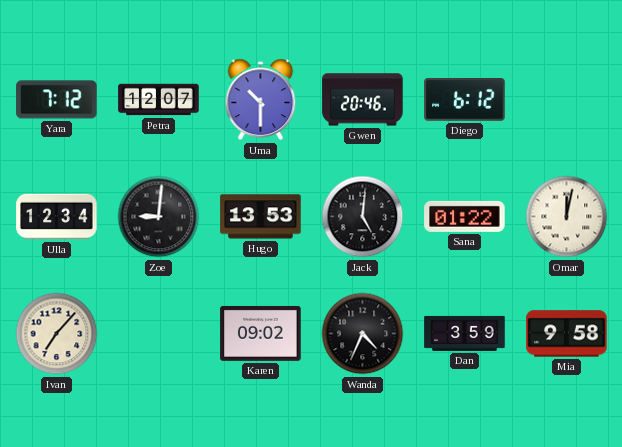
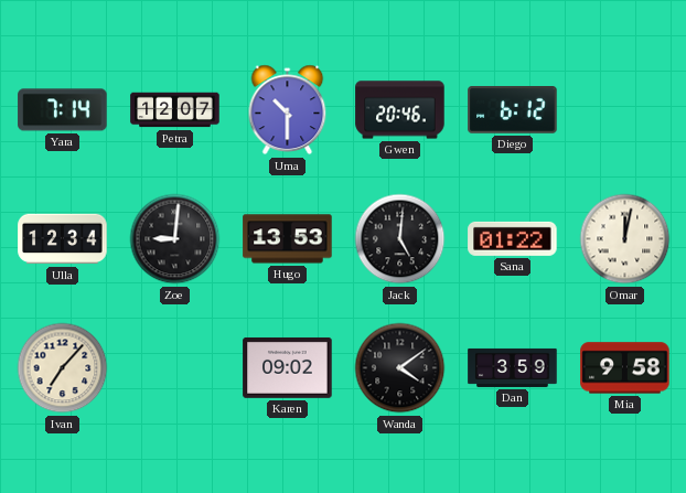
Yara: 7:12 -> 7:14
Wanda: 4:34 -> 4:09
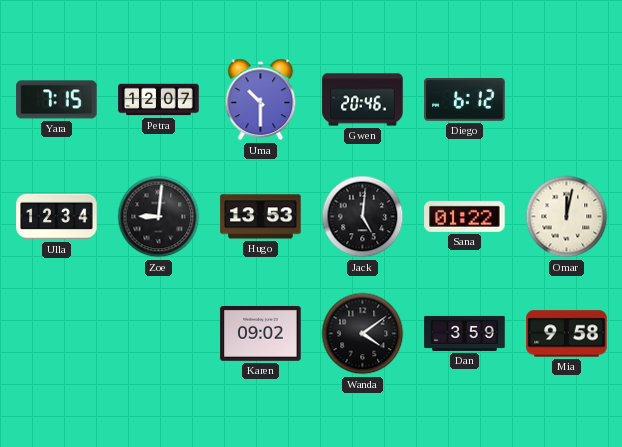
Yara: 7:14 -> 7:15
Ivan: 7:07 -> none
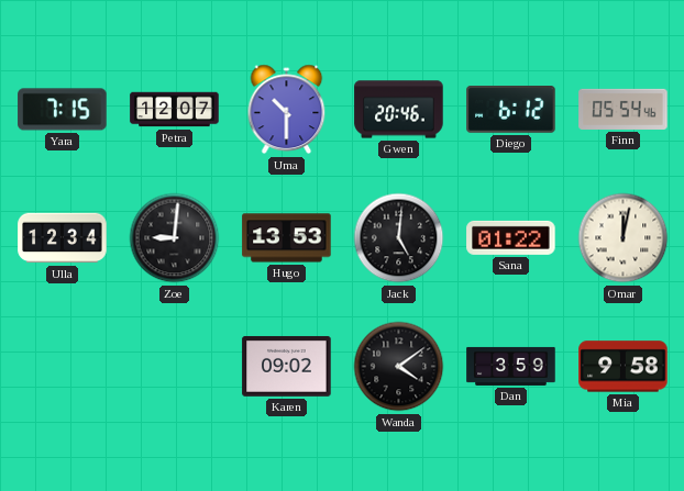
Finn: none -> 05:54
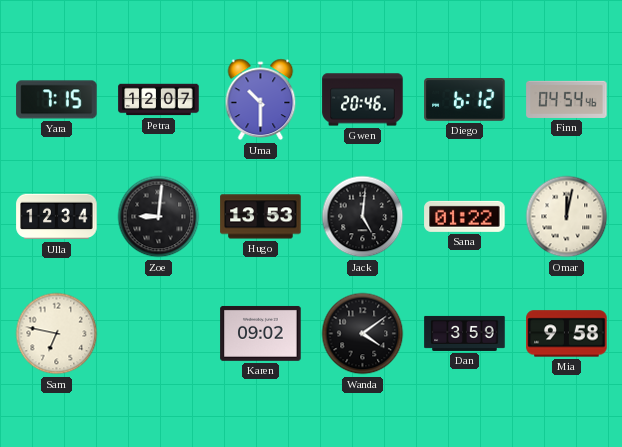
Finn: 05:54 -> 04:54
Sam: none -> 6:47
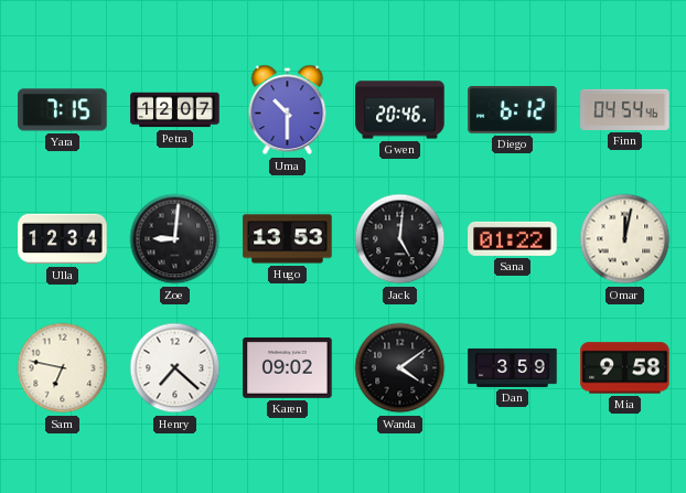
Henry: none -> 7:22
